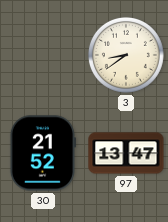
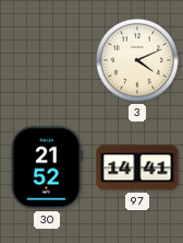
3: 8:39 -> 4:11
97: 13:47 -> 14:41
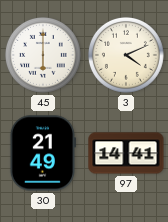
45: none -> 6:00
30: 21:52 -> 21:49
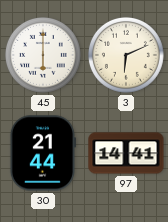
3: 4:11 -> 6:11
30: 21:49 -> 21:44
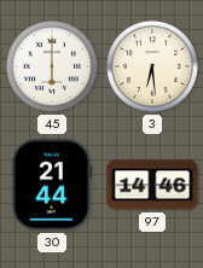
3: 6:11 -> 6:29
97: 14:41 -> 14:46
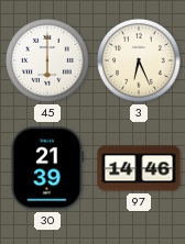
3: 6:29 -> 6:26
30: 21:44 -> 21:39
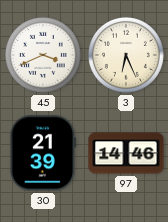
45: 6:00 -> 3:41
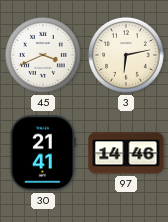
3: 6:26 -> 6:13
30: 21:39 -> 21:41
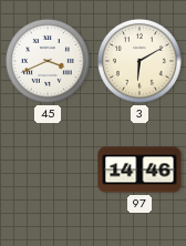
3: 6:13 -> 6:10
30: 21:41 -> none
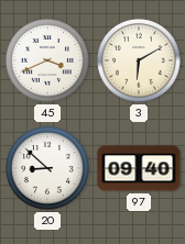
20: none -> 8:52
97: 14:46 -> 09:40
